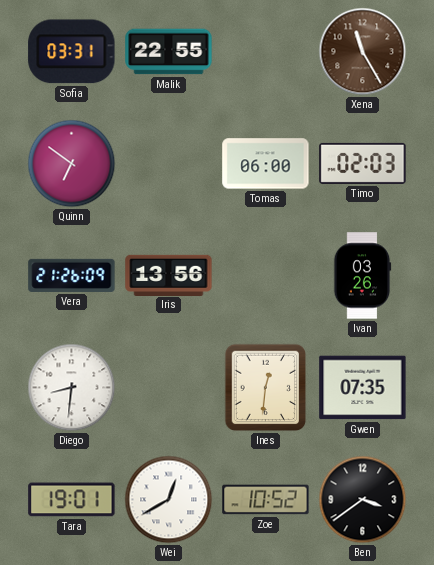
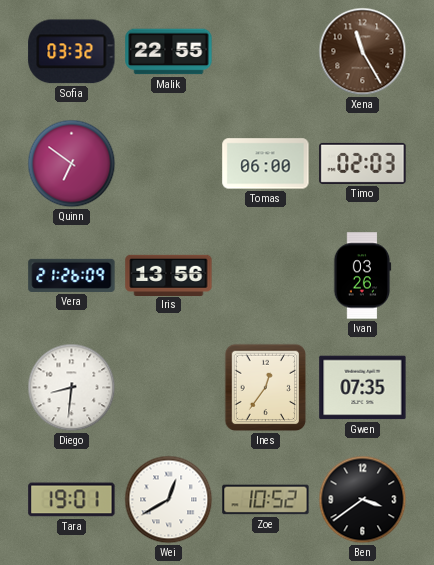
Sofia: 03:31 -> 03:32
Ines: 12:31 -> 12:36
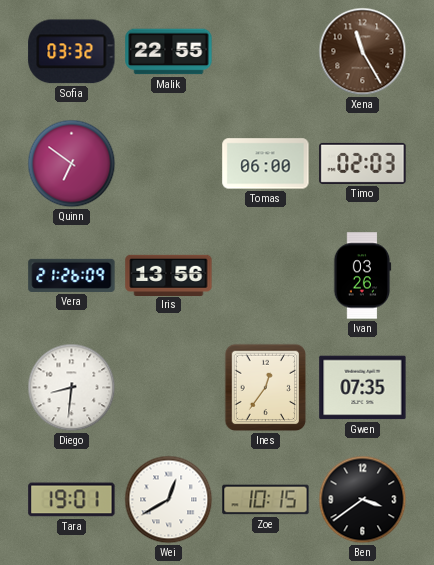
Zoe: 10:52 -> 10:15
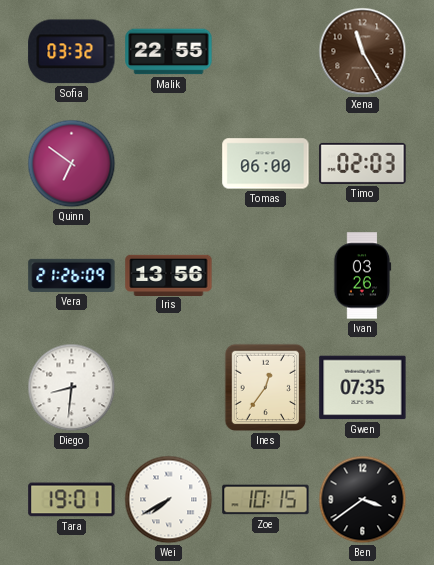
Wei: 12:40 -> 7:40
